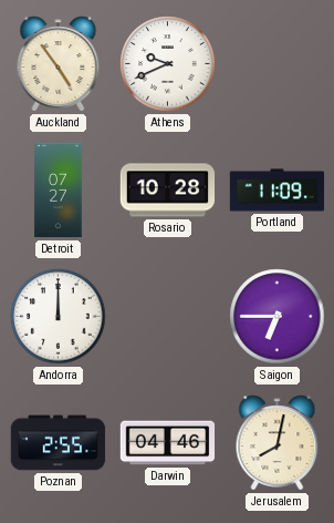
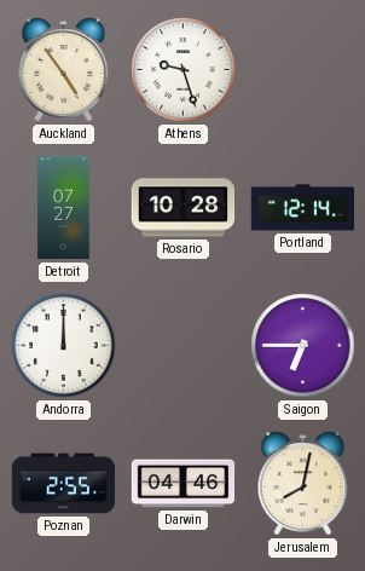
Athens: 9:41 -> 9:27
Portland: 11:09 -> 12:14
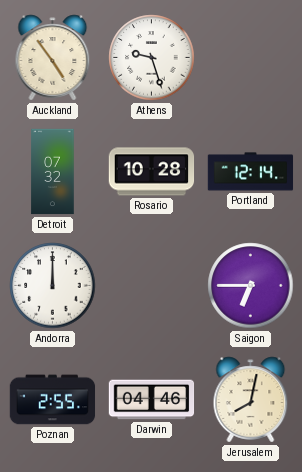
Detroit: 07:27 -> 07:32
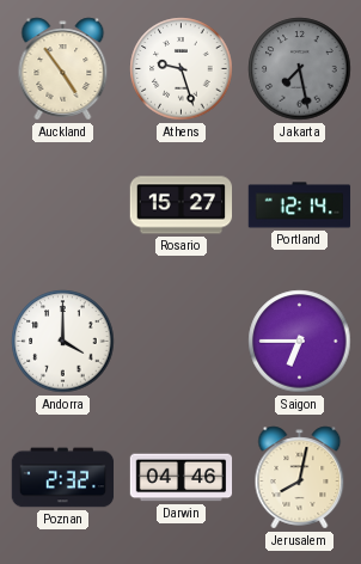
Jakarta: none -> 7:28
Detroit: 07:32 -> none
Rosario: 10:28 -> 15:27
Andorra: 12:00 -> 4:00
Poznan: 2:55 -> 2:32
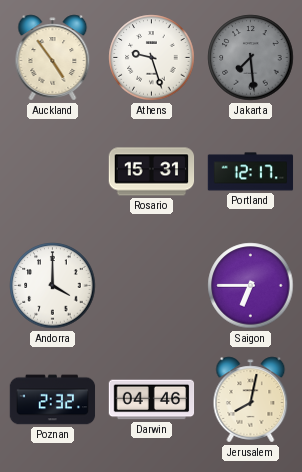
Jakarta: 7:28 -> 7:29
Rosario: 15:27 -> 15:31
Portland: 12:14 -> 12:17
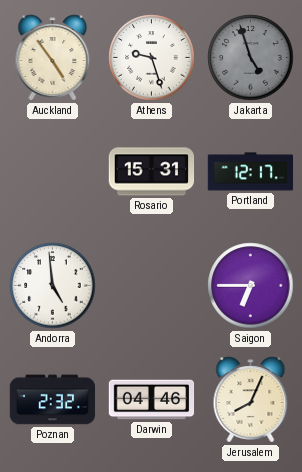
Jakarta: 7:29 -> 4:57
Andorra: 4:00 -> 4:59
Jerusalem: 8:02 -> 8:04
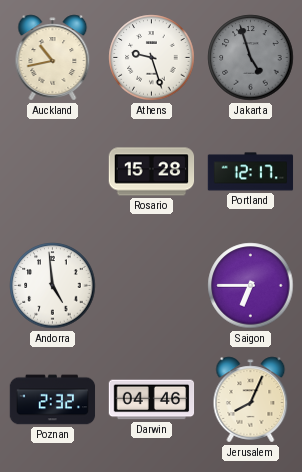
Auckland: 4:54 -> 10:43
Rosario: 15:31 -> 15:28
